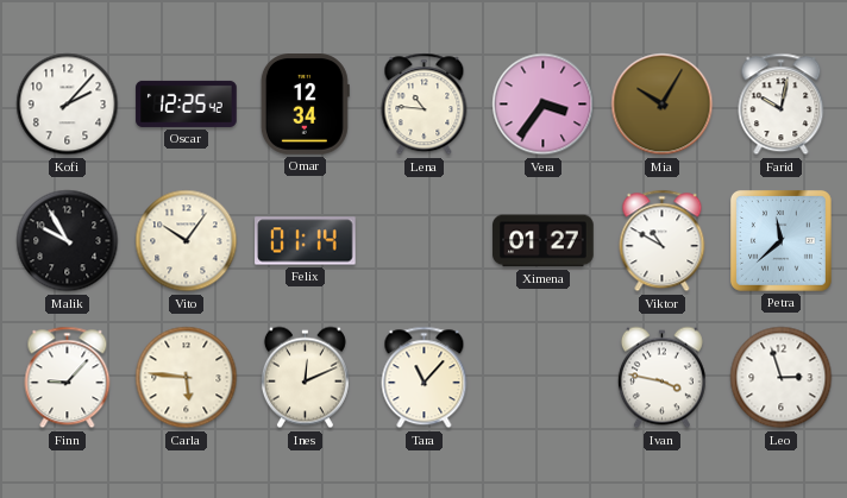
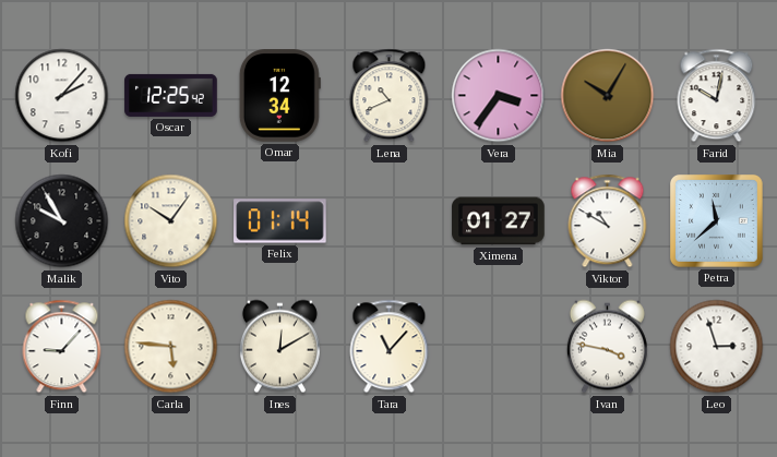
Lena: 10:46 -> 10:41
Ines: 12:11 -> 12:10
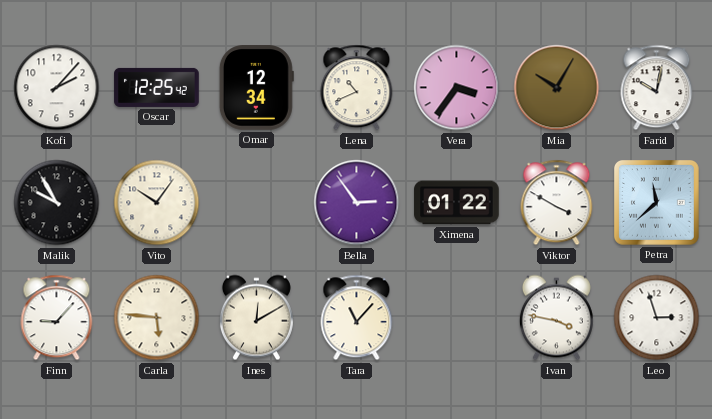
Felix: 01:14 -> none
Bella: none -> 2:54
Ximena: 01:27 -> 01:22
Viktor: 10:50 -> 3:50
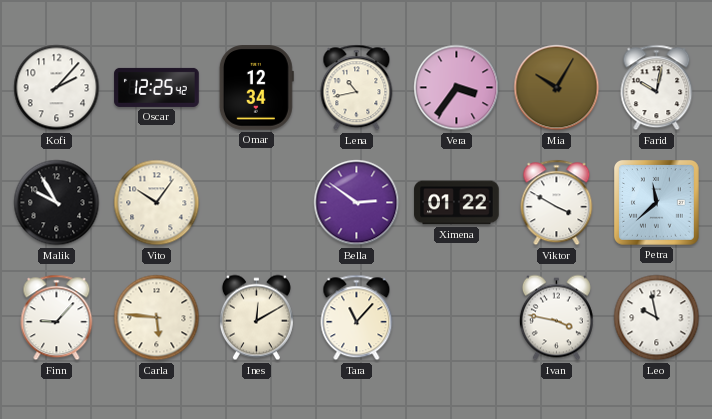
Lena: 10:41 -> 10:43
Bella: 2:54 -> 2:51
Leo: 2:57 -> 9:58
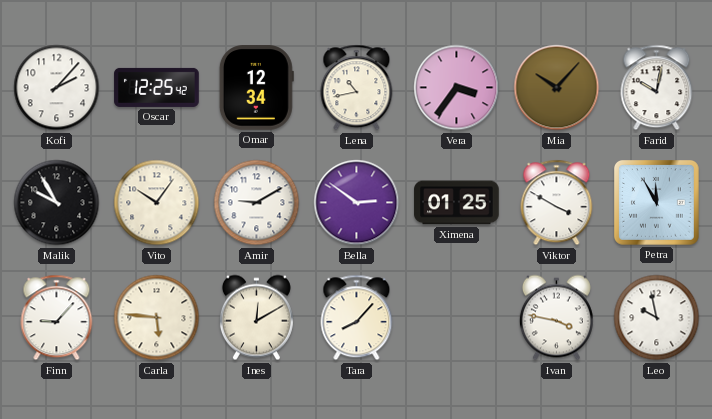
Mia: 10:05 -> 10:07
Amir: none -> 9:10
Ximena: 01:22 -> 01:25
Petra: 11:38 -> 11:55
Tara: 11:07 -> 8:07
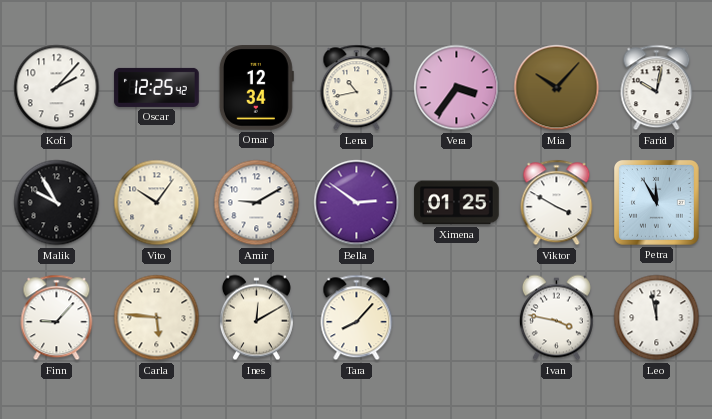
Leo: 9:58 -> 11:58
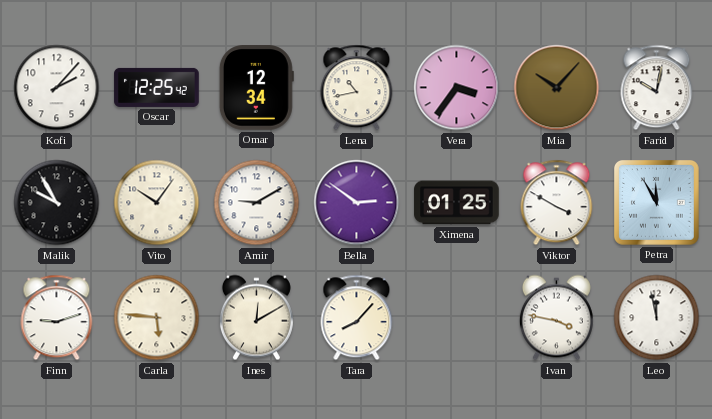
Finn: 9:07 -> 9:12
